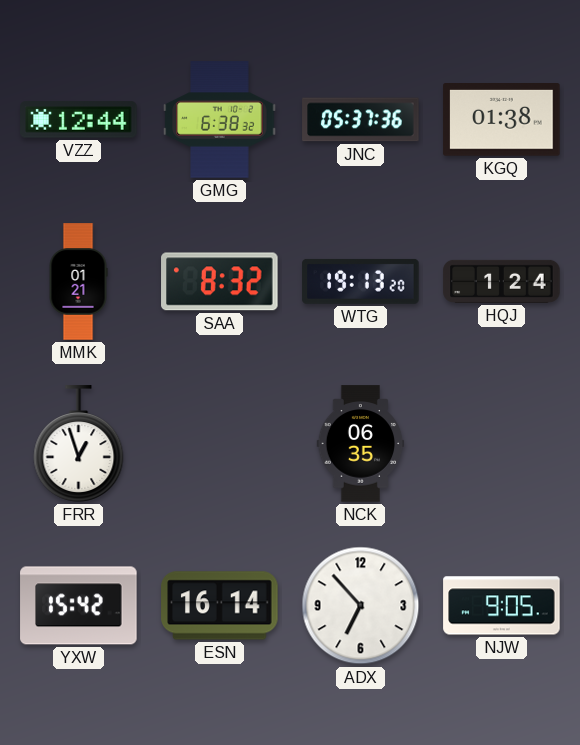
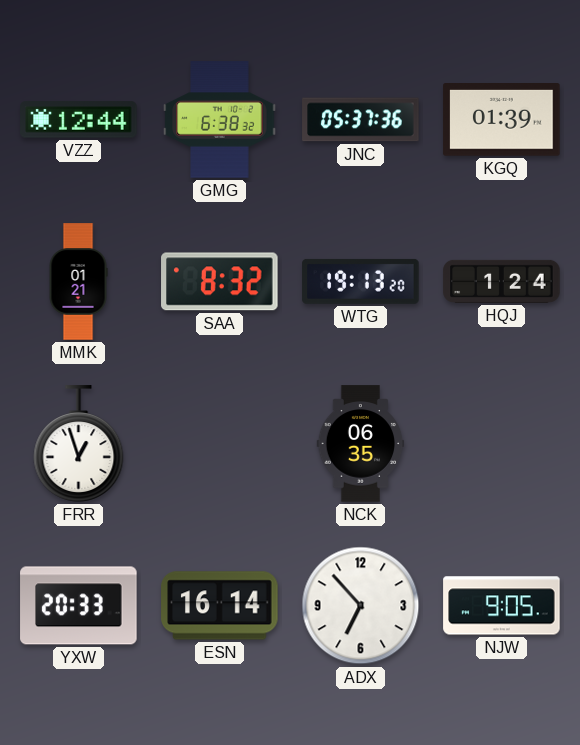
KGQ: 01:38 -> 01:39
YXW: 15:42 -> 20:33
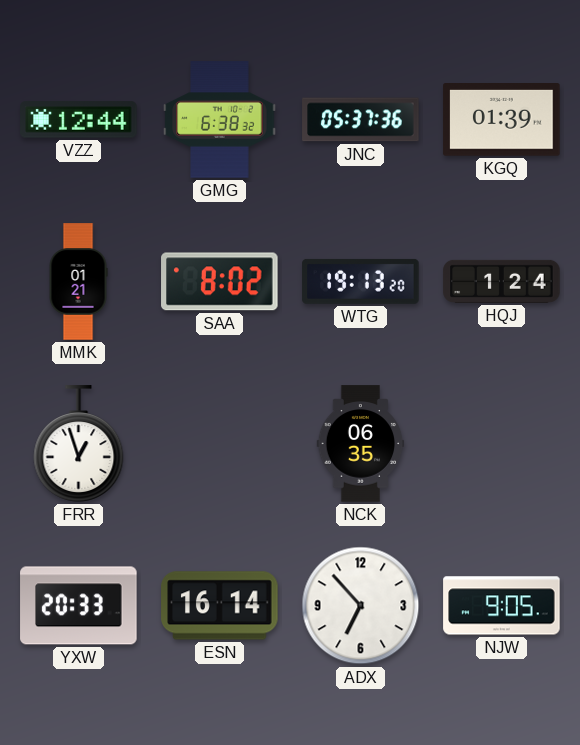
SAA: 8:32 -> 8:02
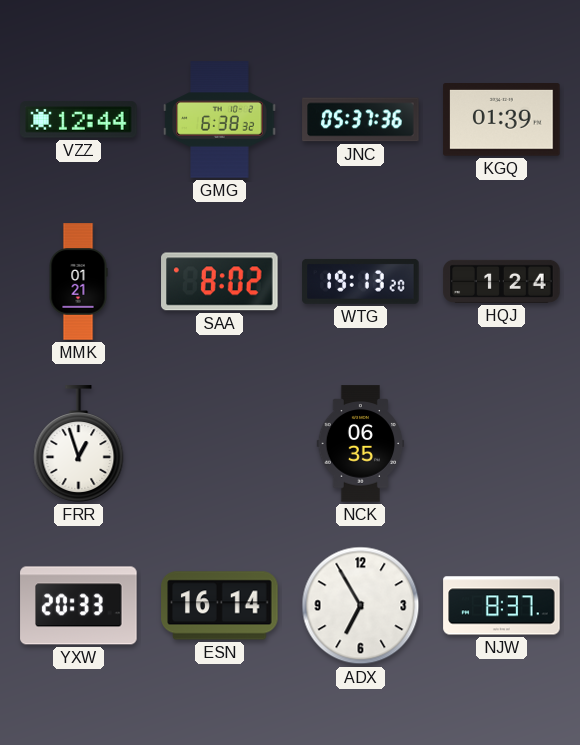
ADX: 6:53 -> 6:55
NJW: 9:05 -> 8:37
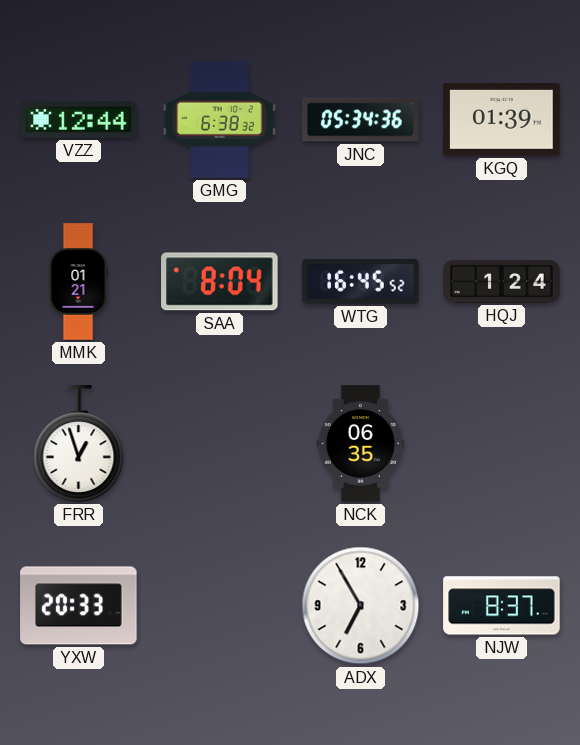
JNC: 05:37 -> 05:34
SAA: 8:02 -> 8:04
WTG: 19:13 -> 16:45
ESN: 16:14 -> none
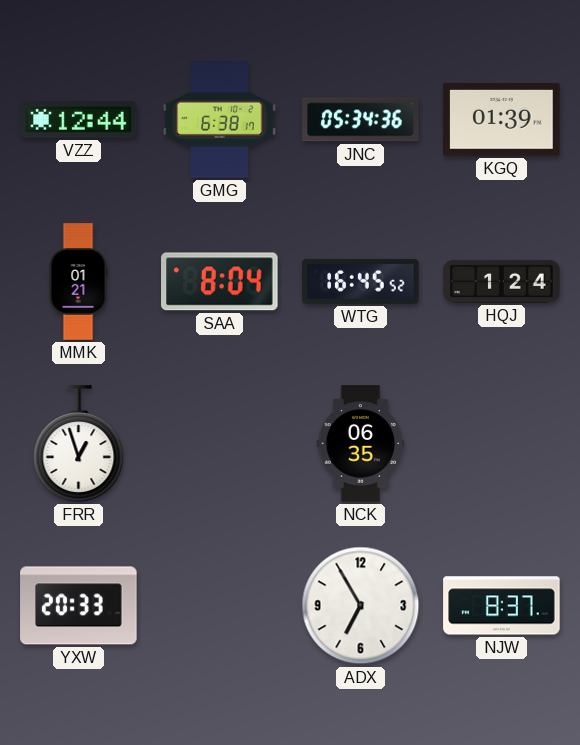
GMG: 6:38:32 -> 6:38:17
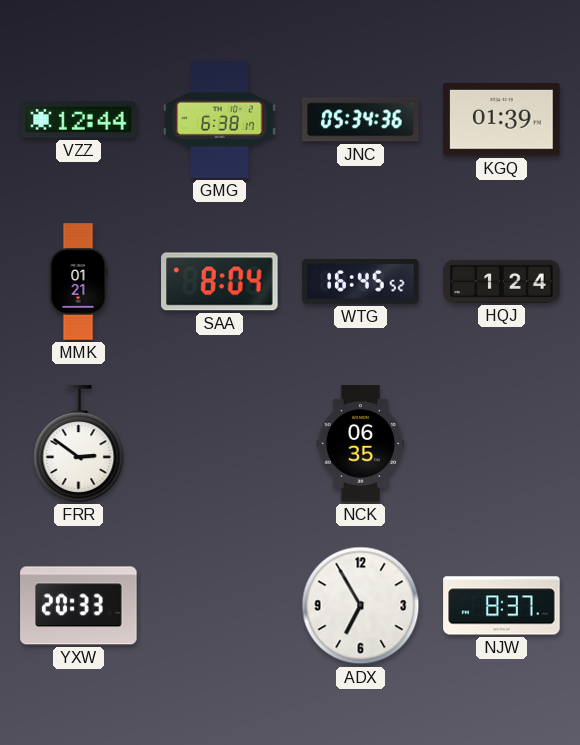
FRR: 12:57 -> 2:51
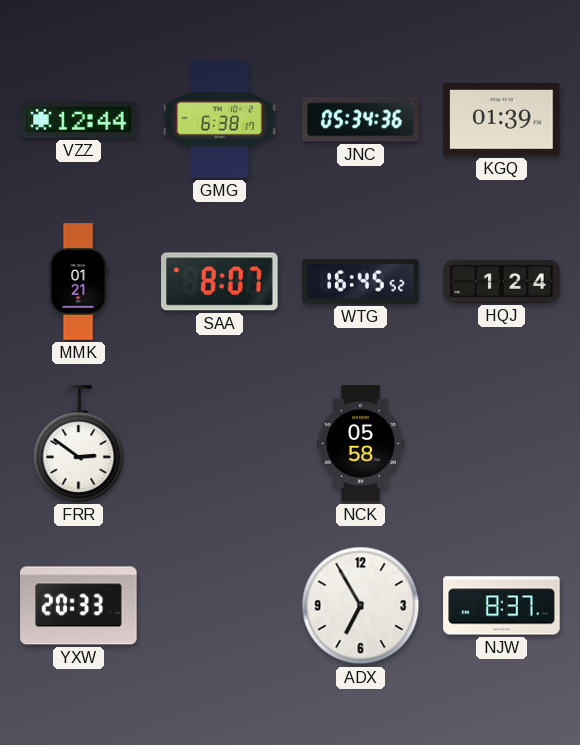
SAA: 8:04 -> 8:07
NCK: 06:35 -> 05:58
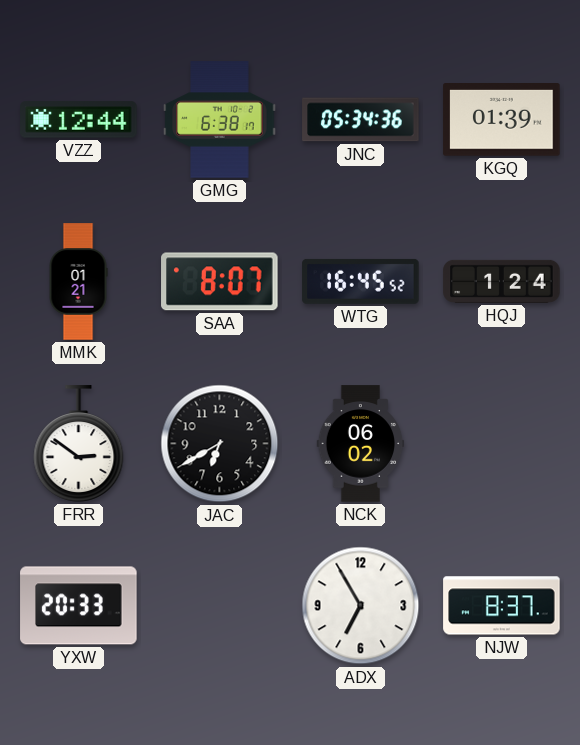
JAC: none -> 6:40
NCK: 05:58 -> 06:02
